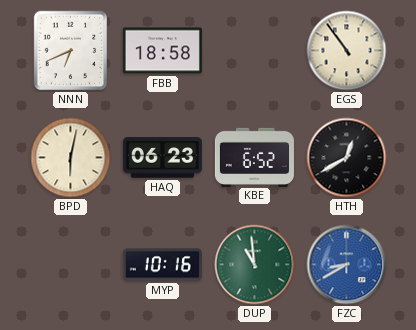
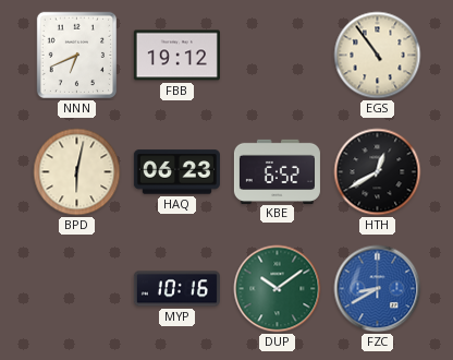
FBB: 18:58 -> 19:12
DUP: 10:59 -> 10:09
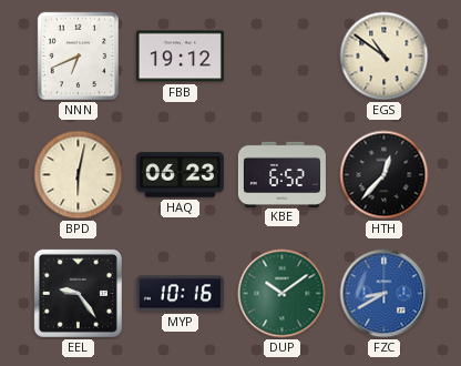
EGS: 10:54 -> 10:51
HTH: 12:40 -> 12:37
EEL: none -> 9:24
